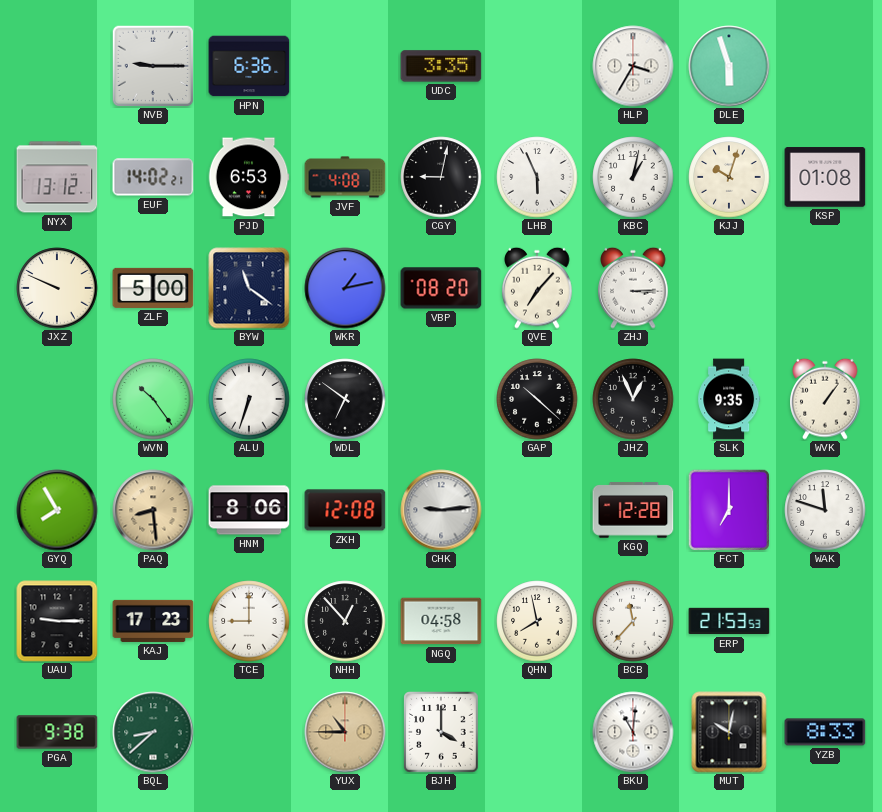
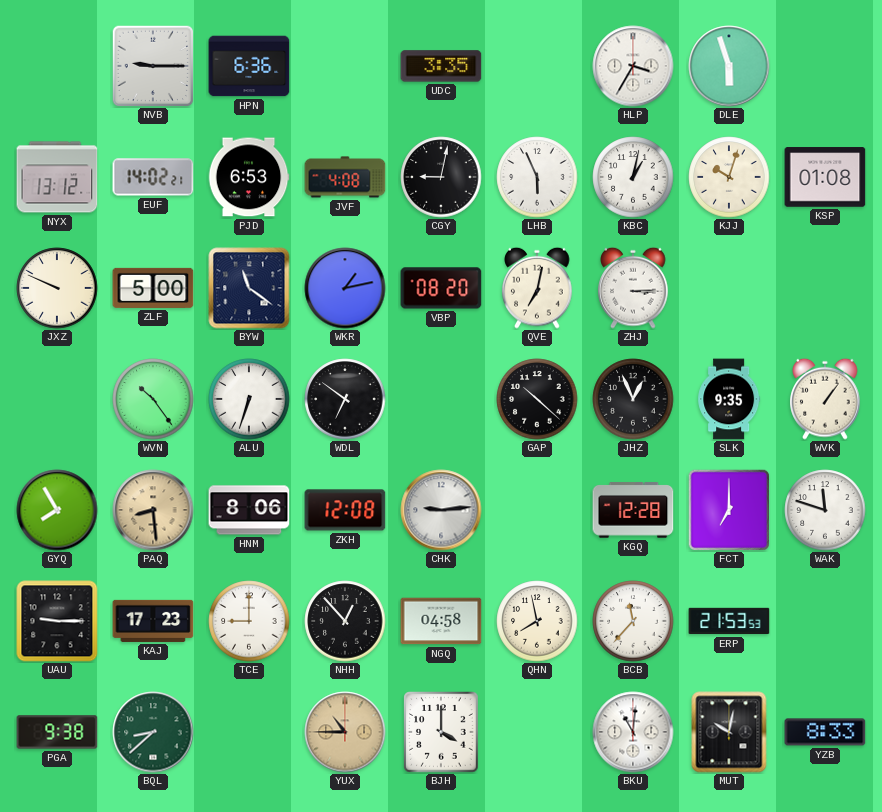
QVE: 7:07 -> 7:02
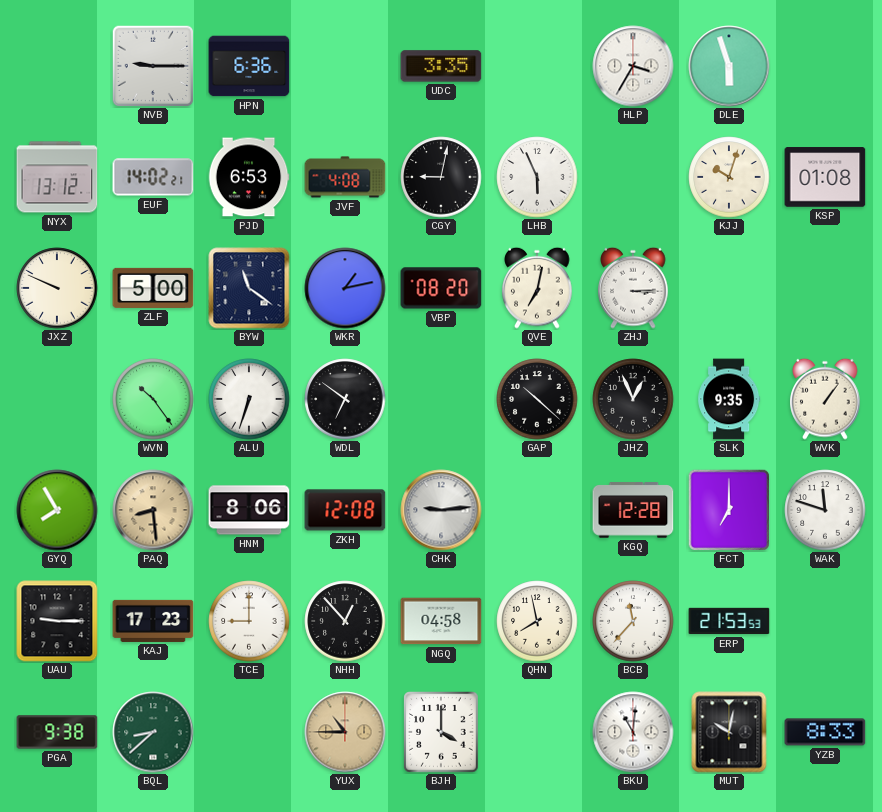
KBC: 1:02 -> none
